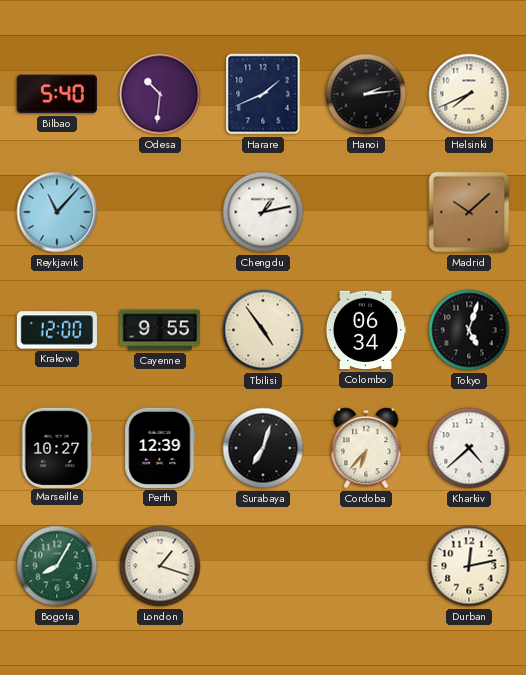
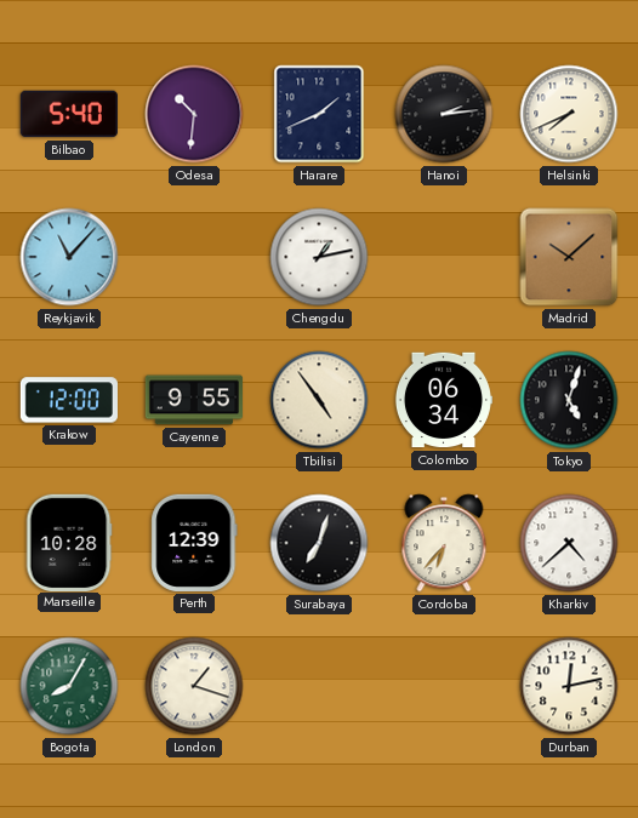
Marseille: 10:27 -> 10:28
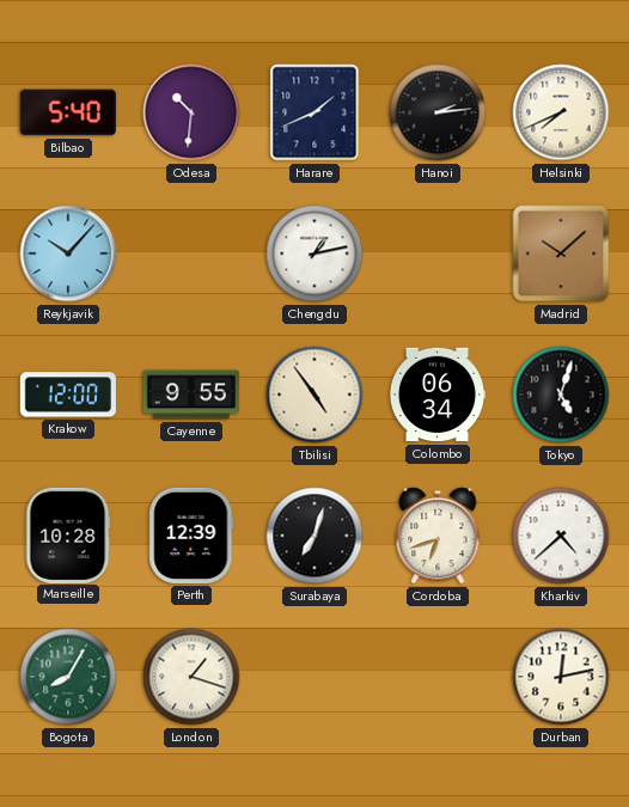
Reykjavik: 11:07 -> 10:07
Cordoba: 6:37 -> 6:42
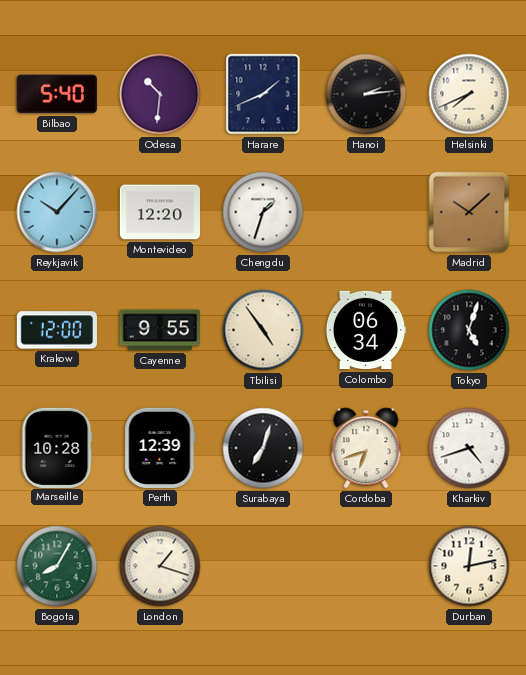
Montevideo: none -> 12:20
Chengdu: 1:13 -> 1:33
Kharkiv: 4:38 -> 4:42
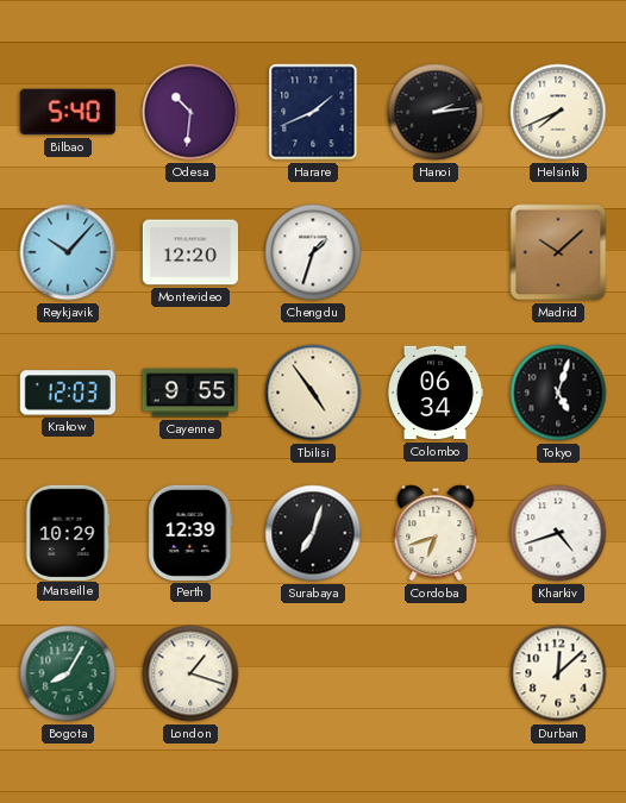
Krakow: 12:00 -> 12:03
Marseille: 10:28 -> 10:29
Durban: 12:13 -> 12:08
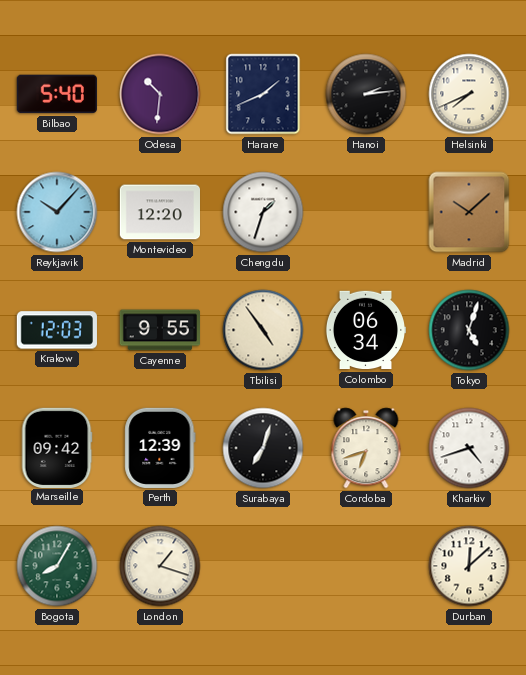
Marseille: 10:29 -> 09:42
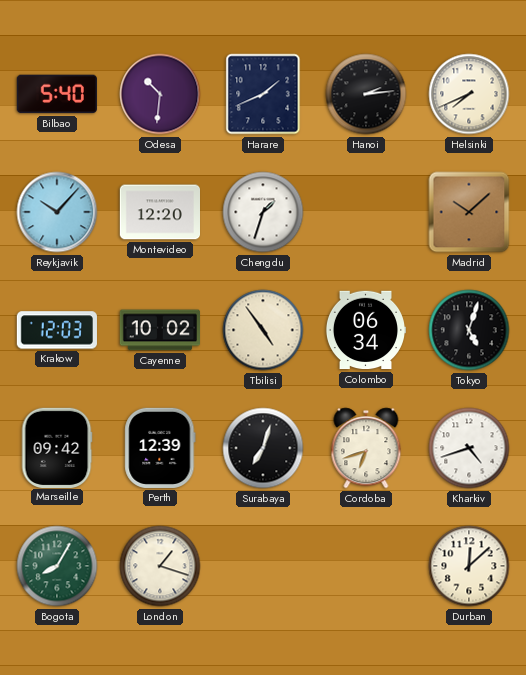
Cayenne: 9:55 -> 10:02
